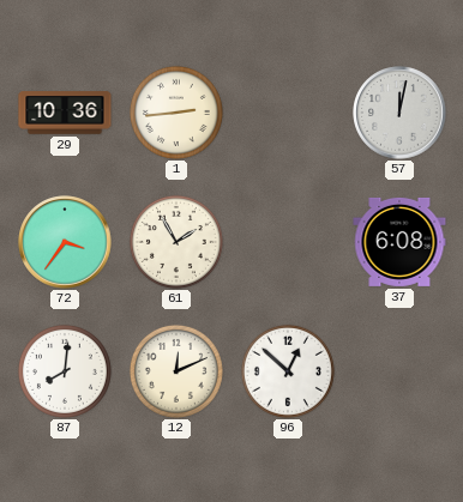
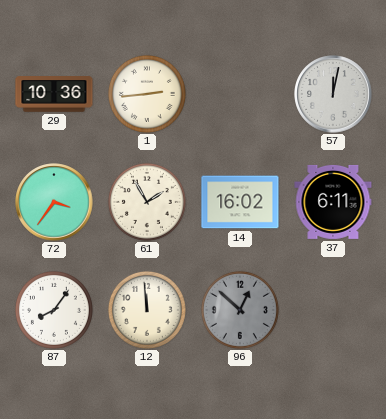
14: none -> 16:02
37: 6:08 -> 6:11
87: 8:01 -> 8:06
12: 12:11 -> 11:59
96 dial: white -> grey
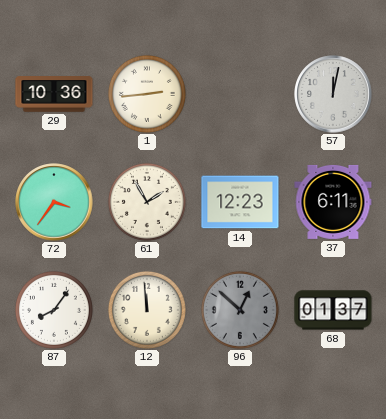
14: 16:02 -> 12:23
68: none -> 01:37
